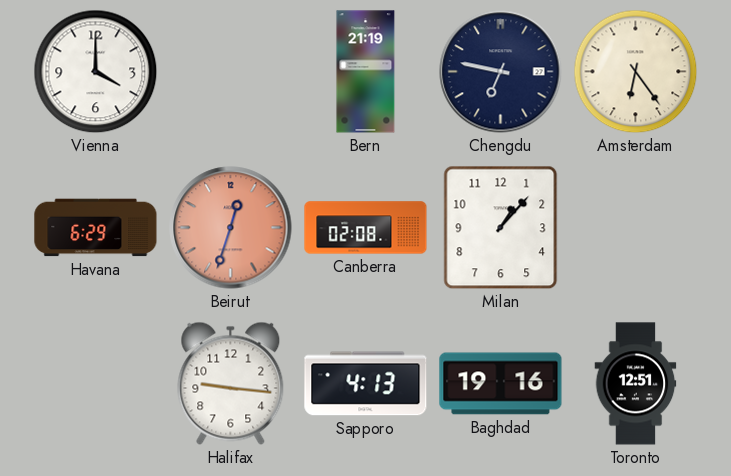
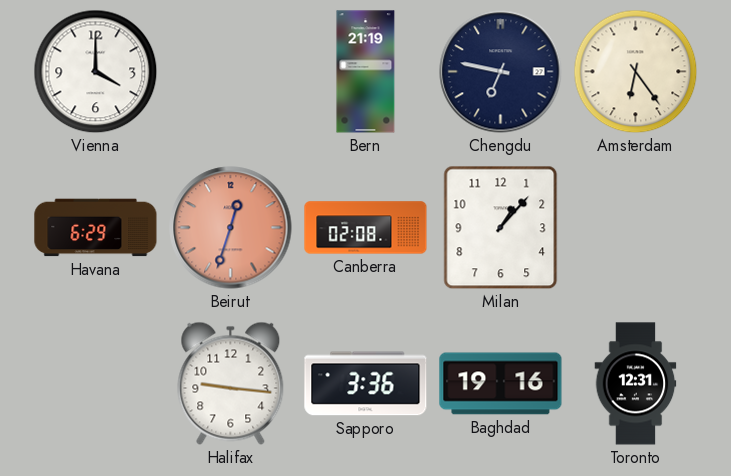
Sapporo: 4:13 -> 3:36
Toronto: 12:51 -> 12:31
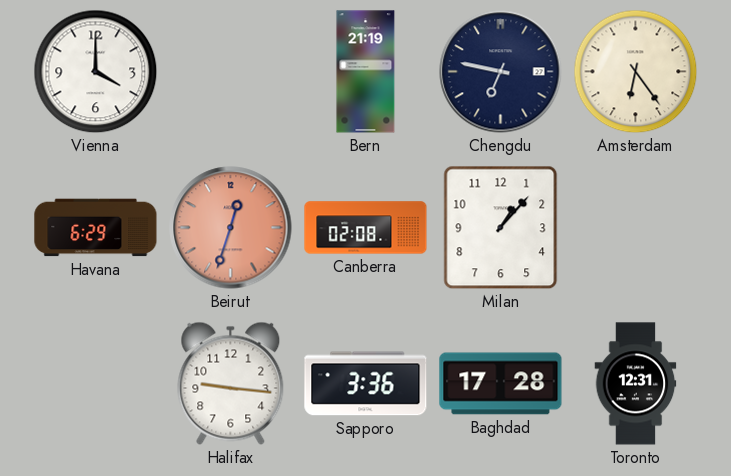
Baghdad: 19:16 -> 17:28
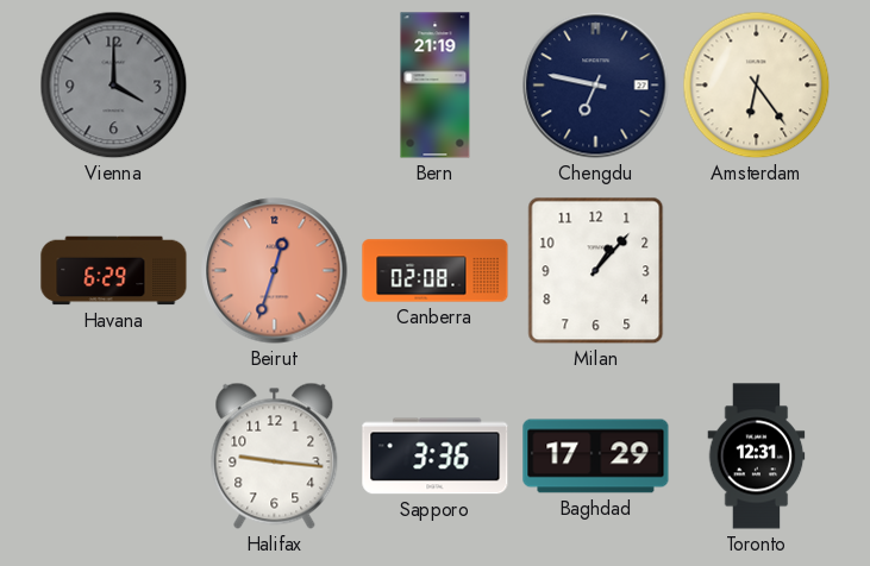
Vienna dial: white -> grey
Baghdad: 17:28 -> 17:29
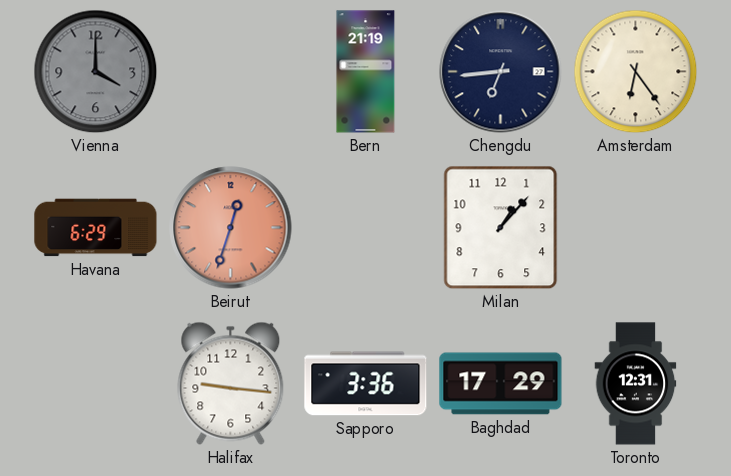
Chengdu: 6:47 -> 6:44
Canberra: 02:08 -> none
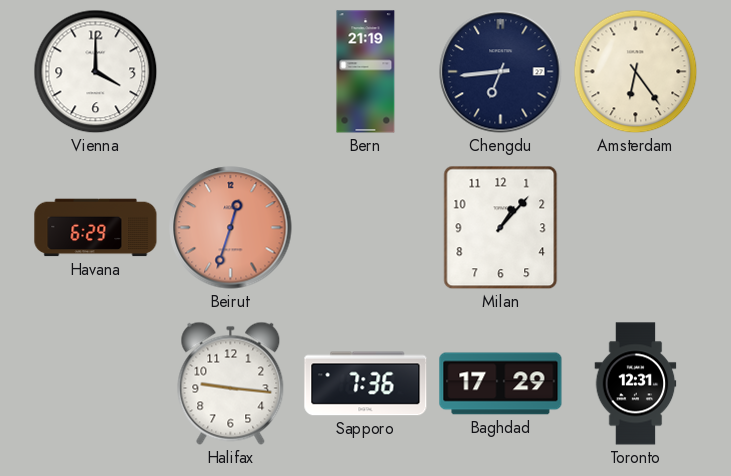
Vienna dial: grey -> white
Sapporo: 3:36 -> 7:36
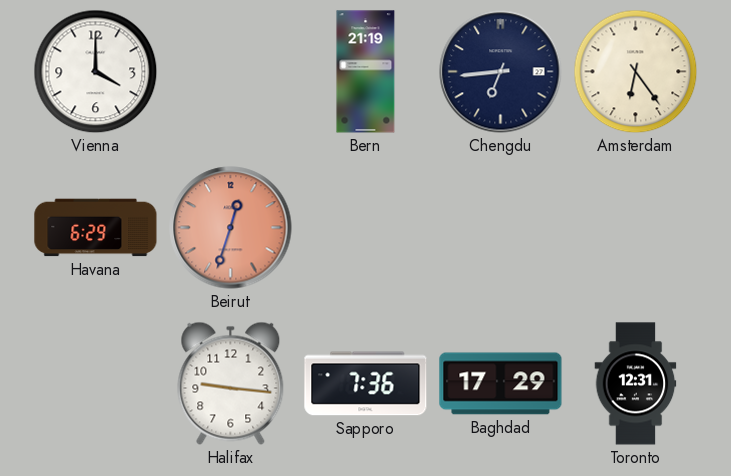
Milan: 1:07 -> none
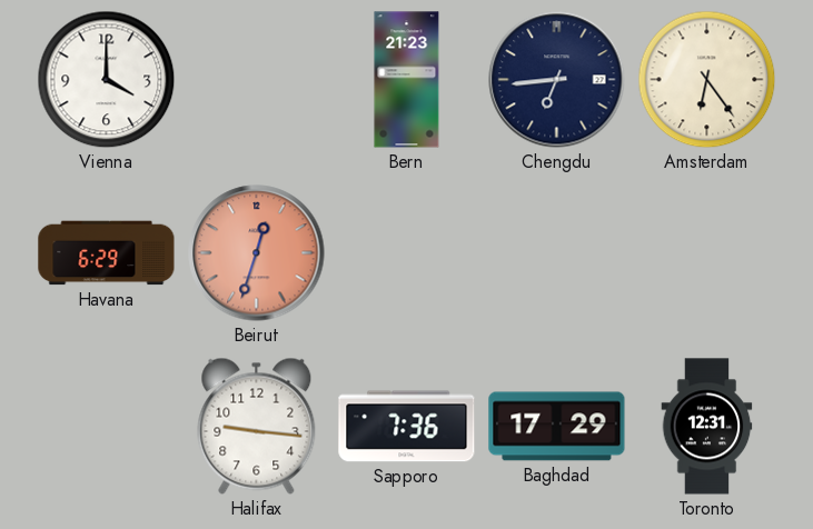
Bern: 21:19 -> 21:23
